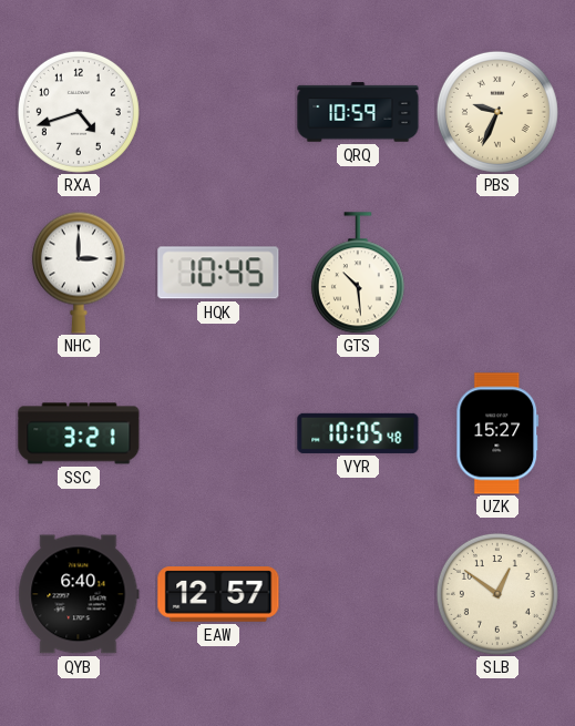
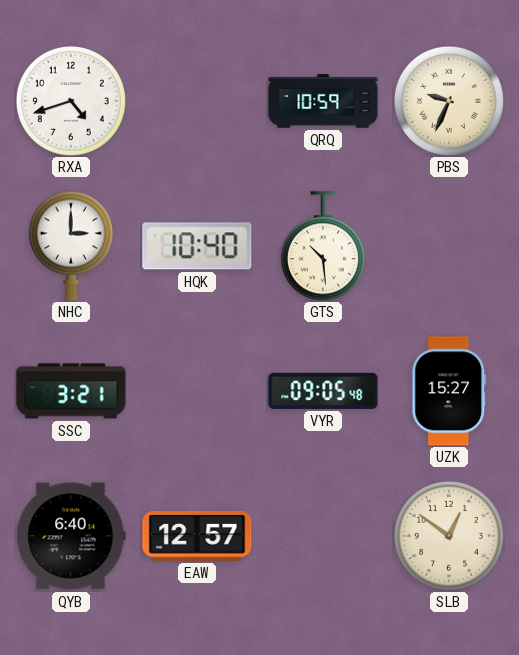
HQK: 10:45 -> 10:40
VYR: 10:05 -> 09:05
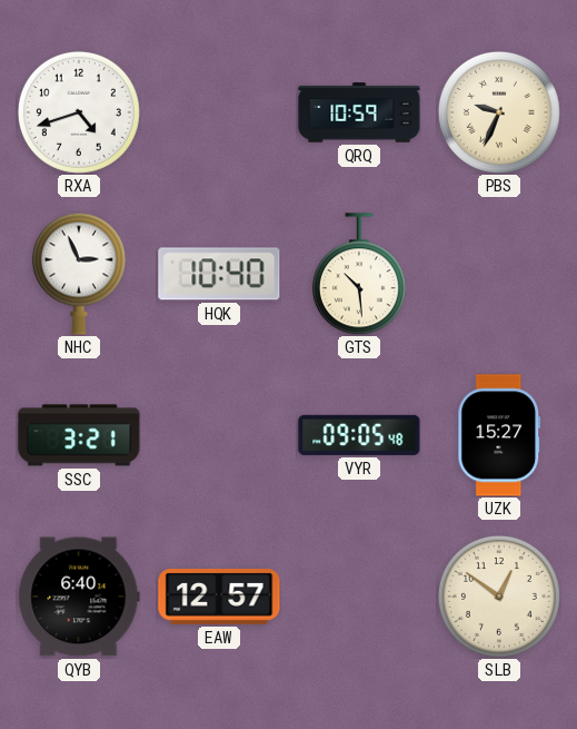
NHC: 3:00 -> 2:56
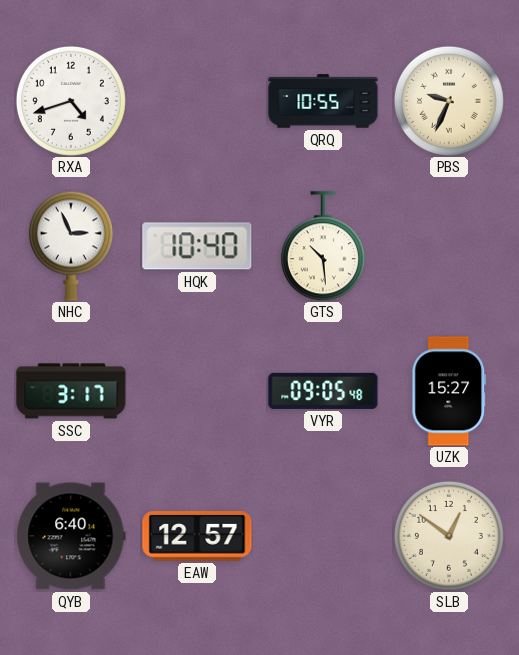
QRQ: 10:59 -> 10:55
SSC: 3:21 -> 3:17
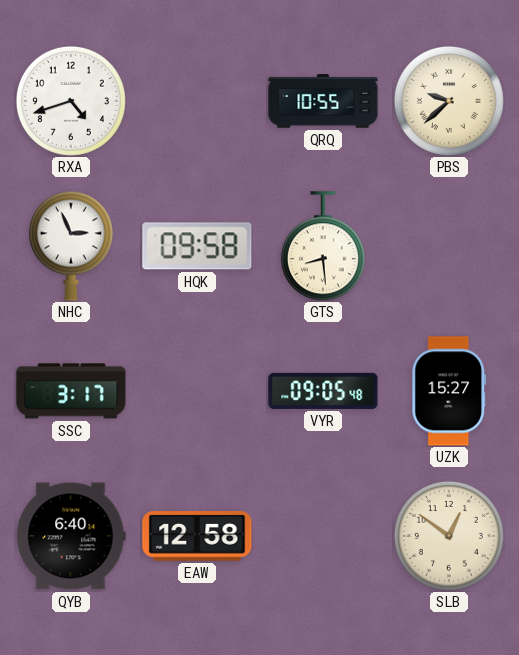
PBS: 9:34 -> 9:38
HQK: 10:40 -> 09:58
GTS: 10:29 -> 8:29
EAW: 12:57 -> 12:58
